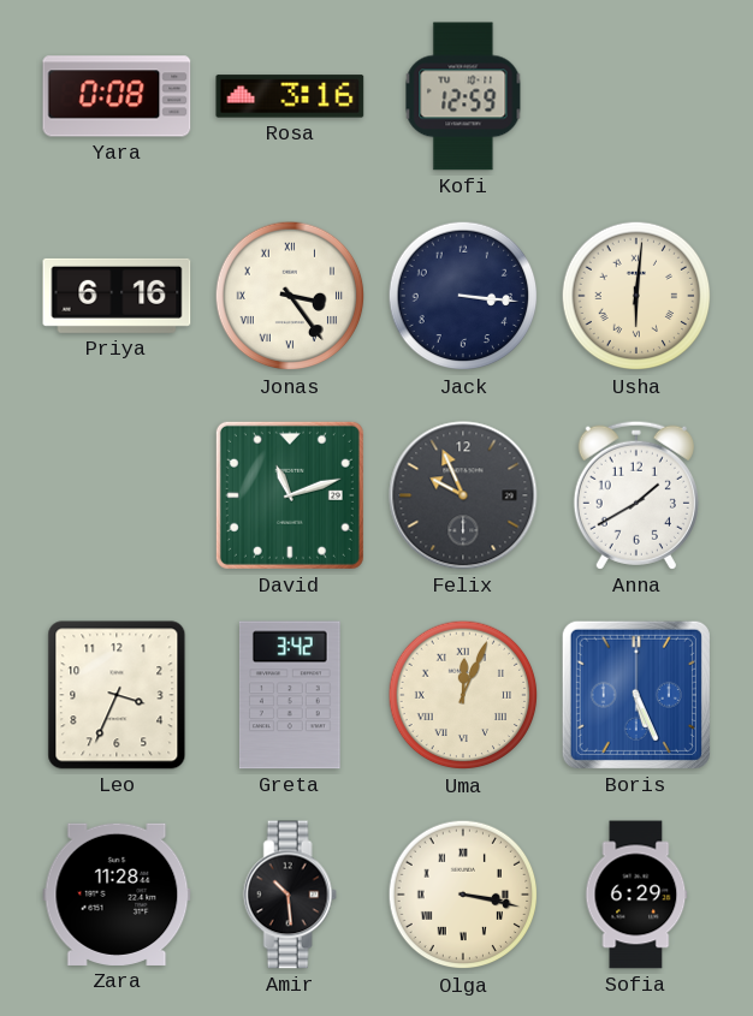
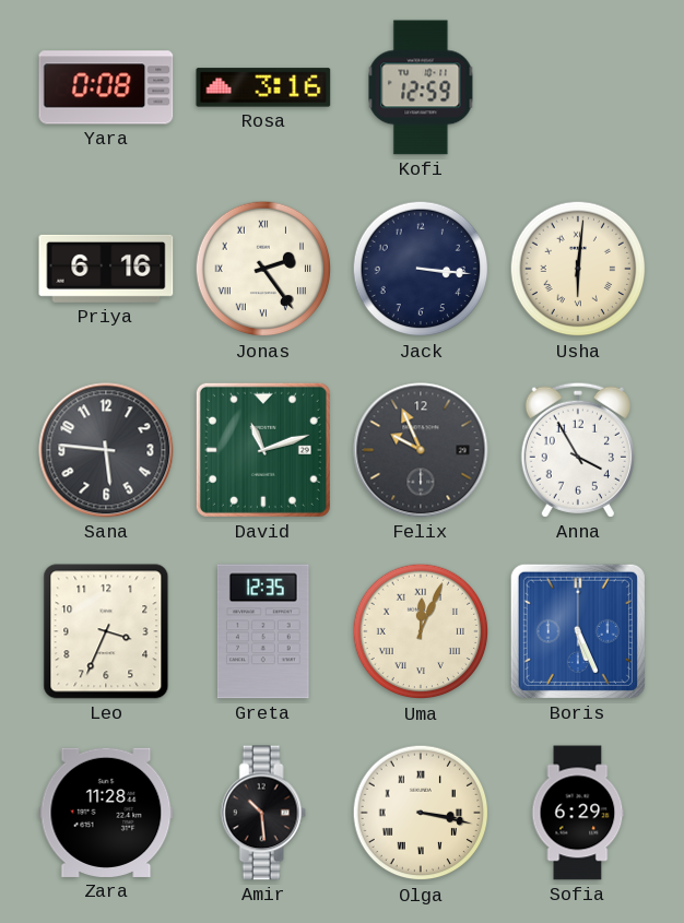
Jonas: 3:24 -> 2:24
Sana: none -> 5:46
Anna: 1:40 -> 3:55
Greta: 3:42 -> 12:35
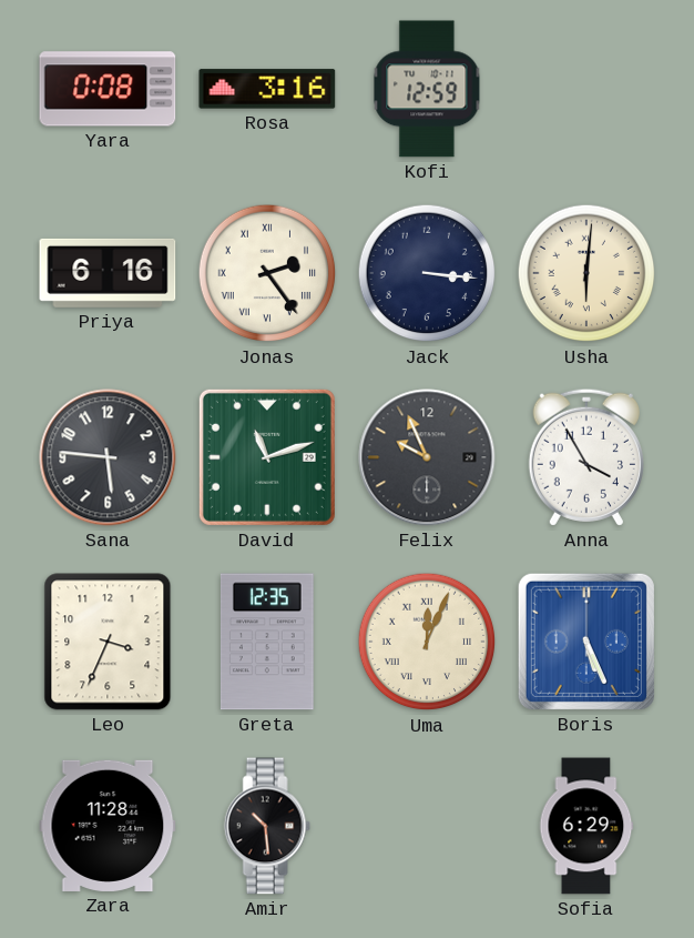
Olga: 3:17 -> none
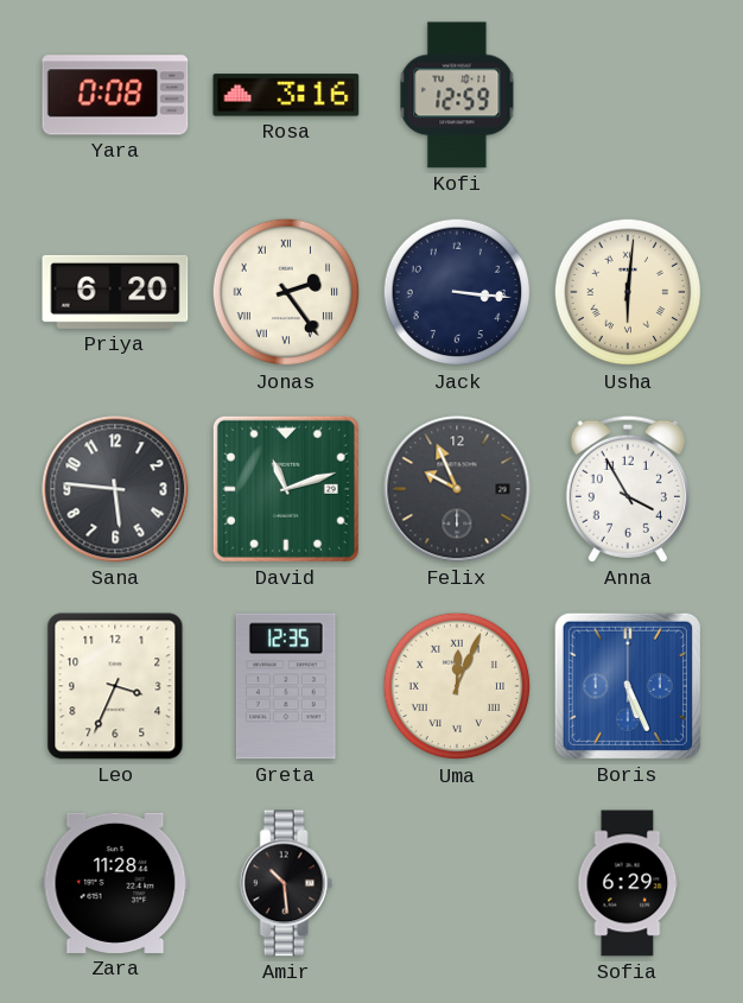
Priya: 6:16 -> 6:20
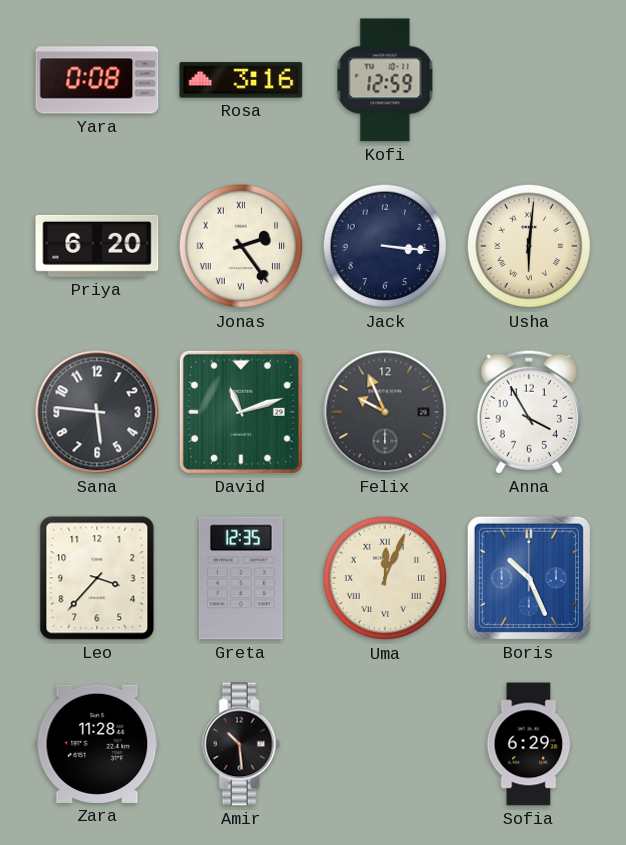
Leo: 3:34 -> 3:37
Boris: 5:26 -> 10:26
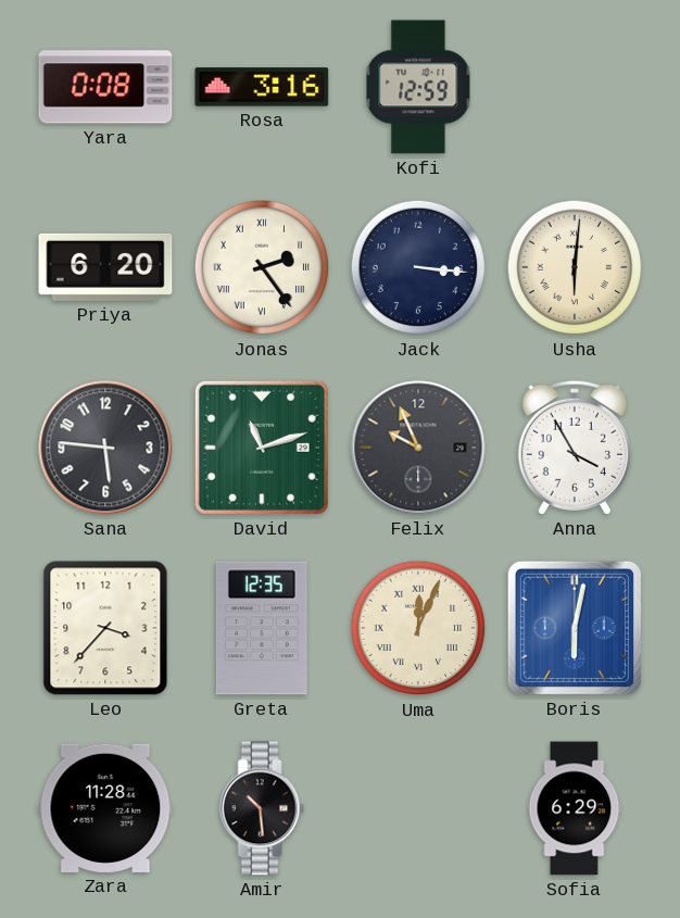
Boris: 10:26 -> 6:02
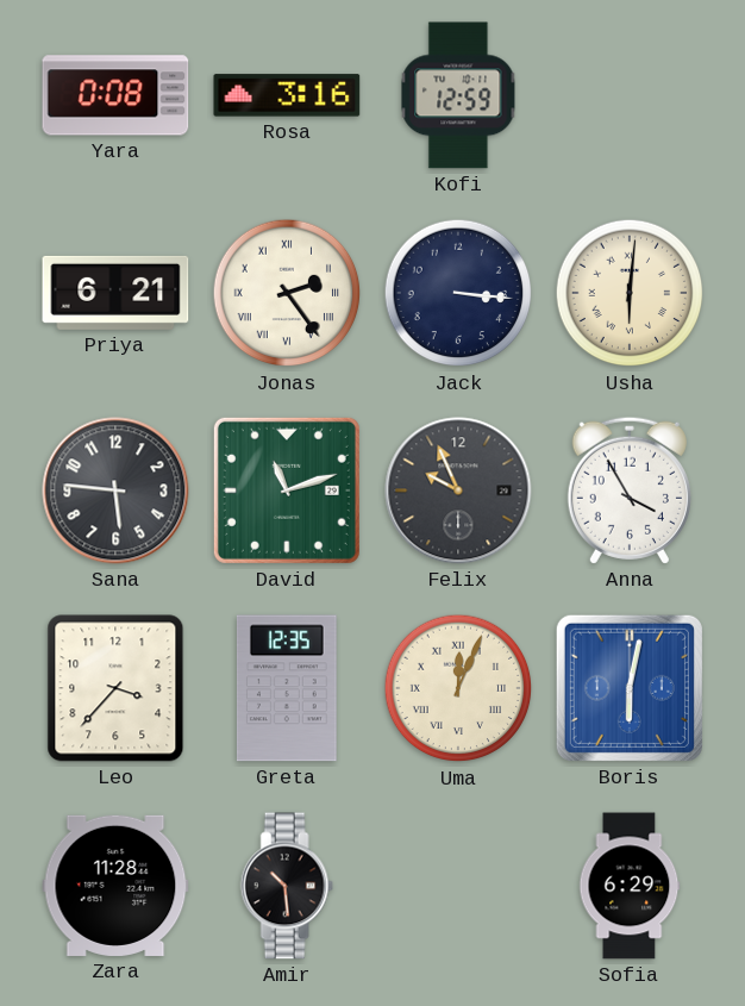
Priya: 6:20 -> 6:21
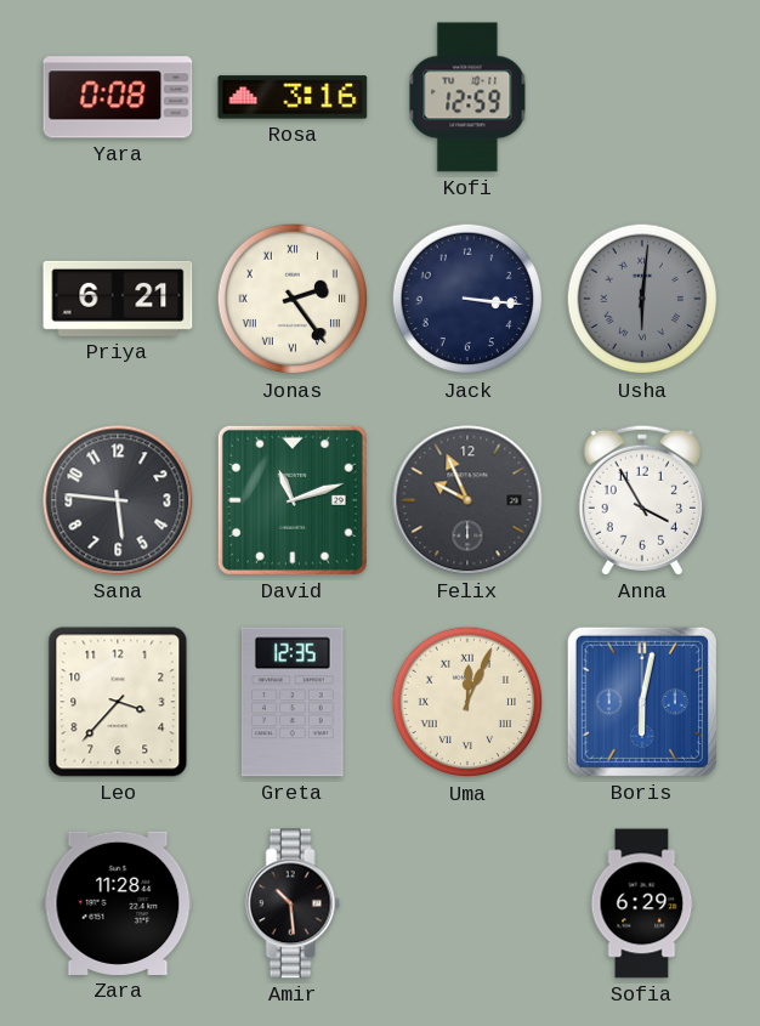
Usha dial: cream -> grey
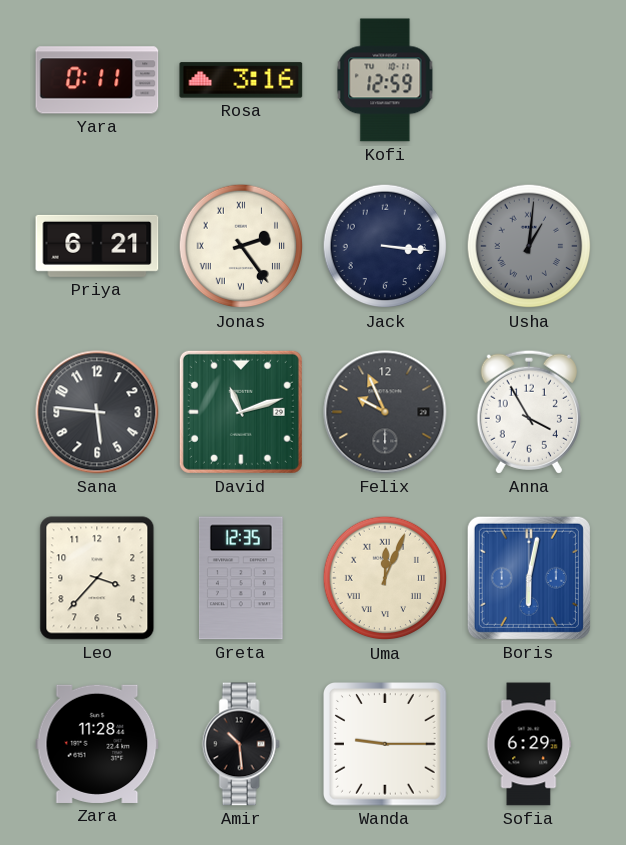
Yara: 0:08 -> 0:11
Usha: 6:01 -> 1:01
Wanda: none -> 9:15
